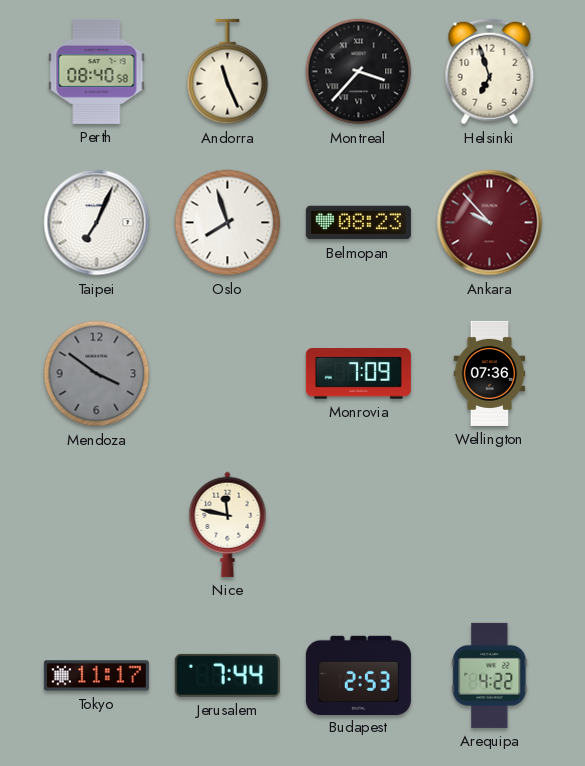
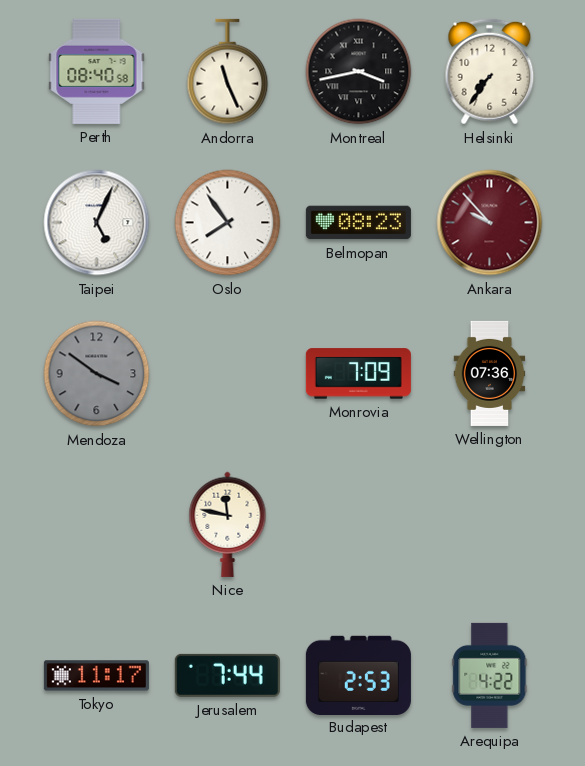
Montreal: 3:37 -> 3:43
Helsinki: 6:57 -> 7:36
Taipei: 7:04 -> 5:04
Oslo: 7:57 -> 7:54
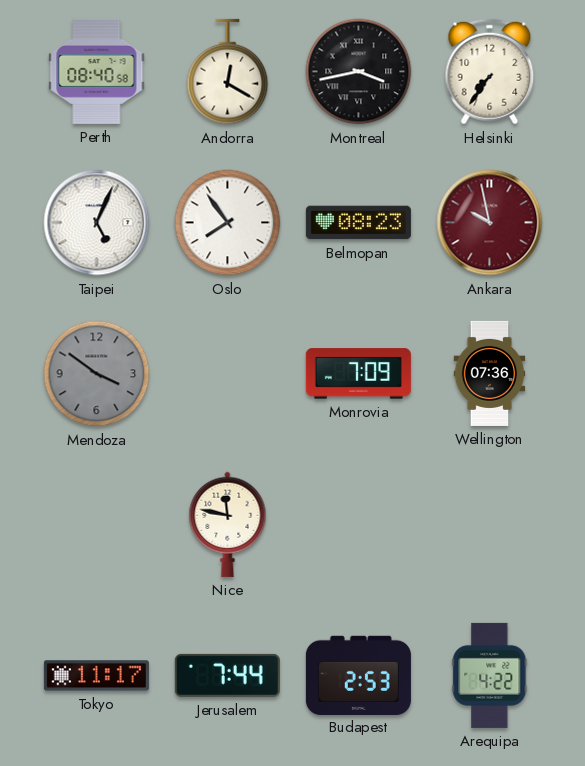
Andorra: 11:26 -> 12:20
Ankara: 9:53 -> 9:58
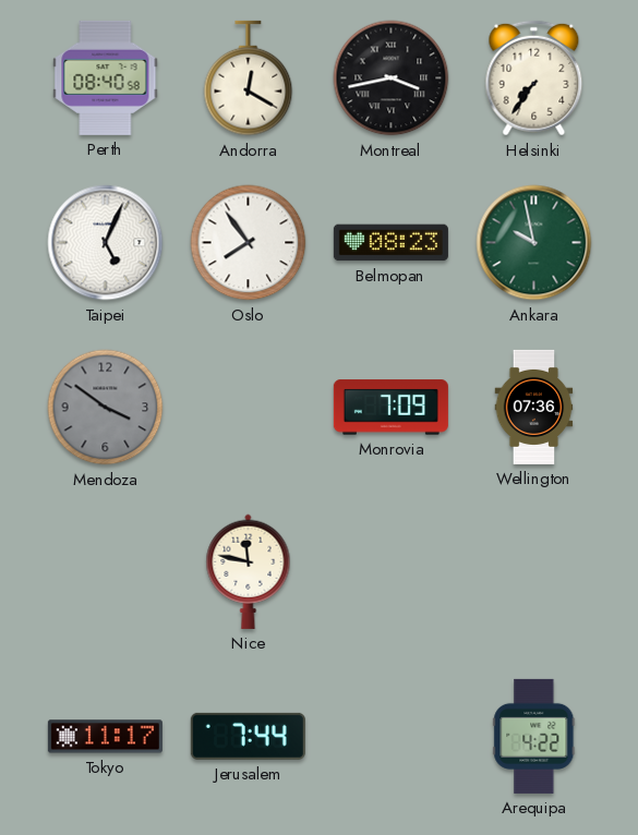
Ankara dial: burgundy -> green
Budapest: 2:53 -> none
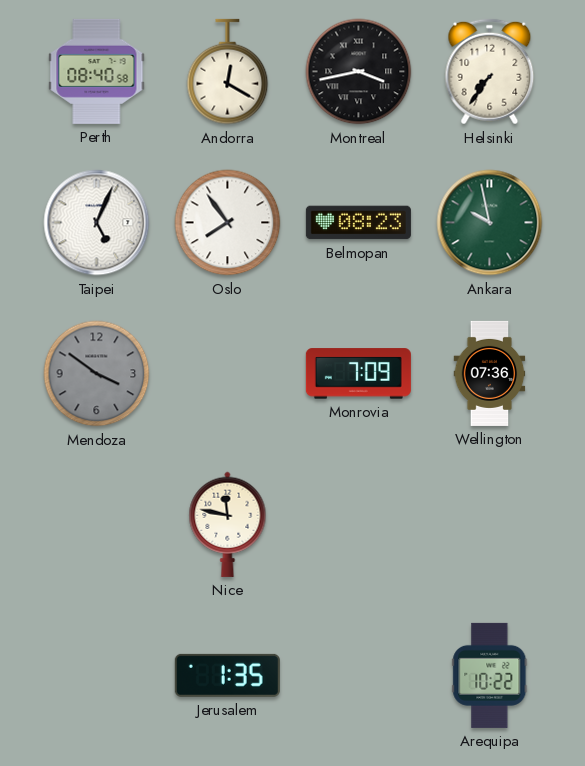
Tokyo: 11:17 -> none
Jerusalem: 7:44 -> 1:35
Arequipa: 4:22 -> 10:22
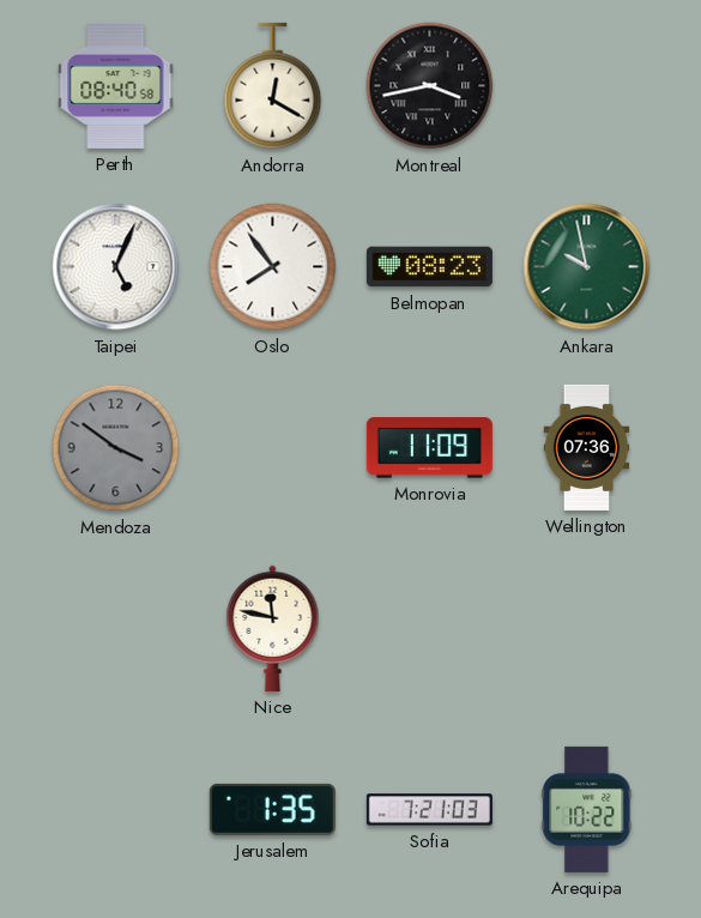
Helsinki: 7:36 -> none
Monrovia: 7:09 -> 11:09
Sofia: none -> 7:21
